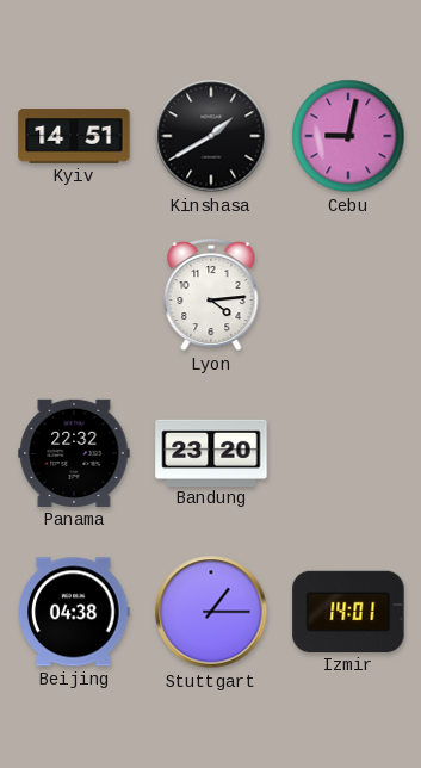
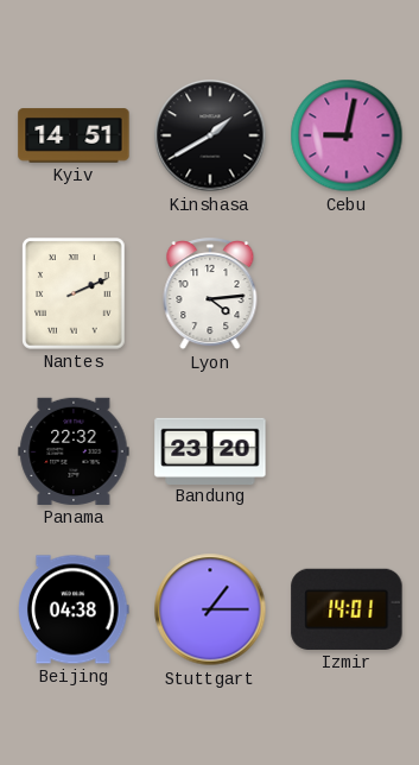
Nantes: none -> 2:11
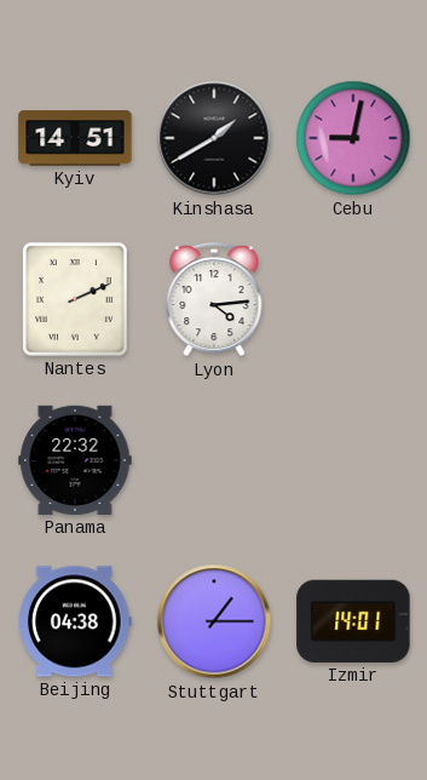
Bandung: 23:20 -> none
